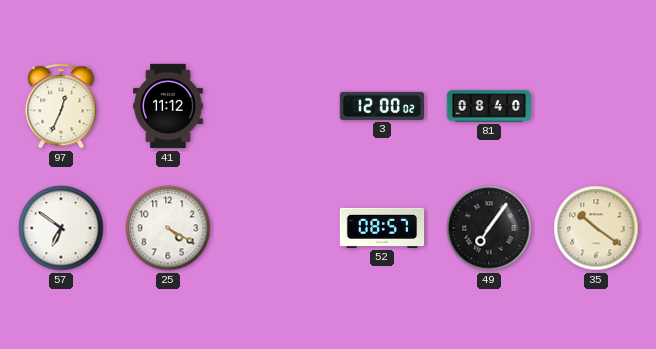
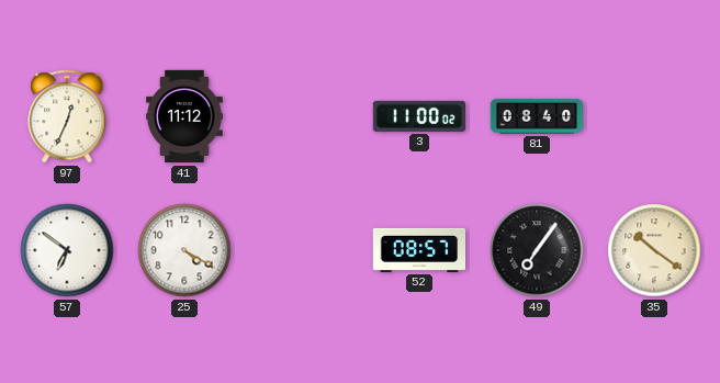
3: 12:00 -> 11:00
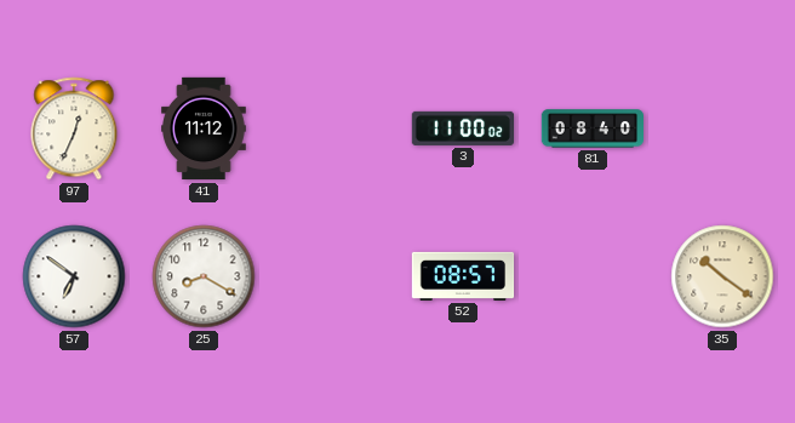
25: 4:20 -> 8:20
49: 7:06 -> none
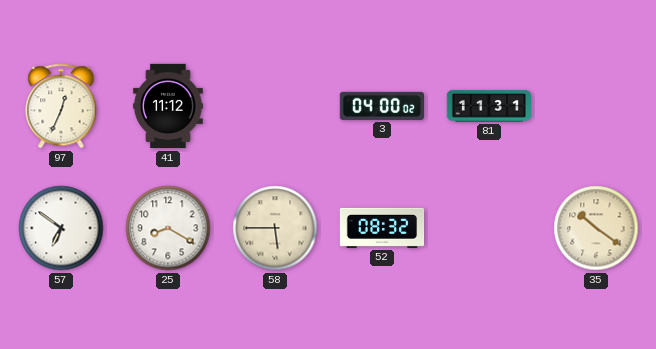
3: 11:00 -> 04:00
81: 08:40 -> 11:31
58: none -> 5:45
52: 08:57 -> 08:32
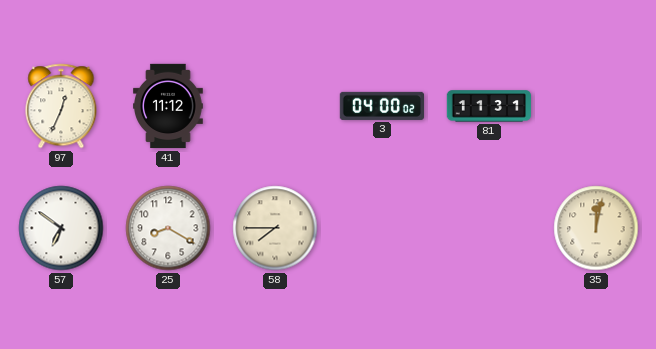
58: 5:45 -> 7:45
52: 08:32 -> none
35: 10:21 -> 12:02
